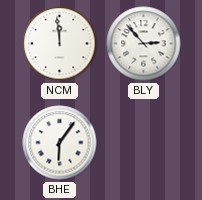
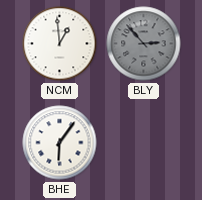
NCM: 11:59 -> 12:59
BLY dial: white -> grey
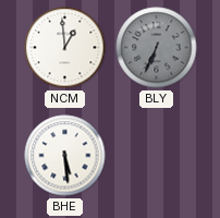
BLY: 2:53 -> 6:34
BHE: 6:06 -> 5:29
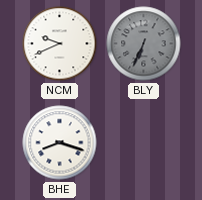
NCM: 12:59 -> 9:41
BHE: 5:29 -> 8:18
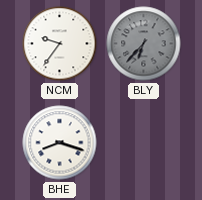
NCM: 9:41 -> 9:36
BLY: 6:34 -> 6:37
